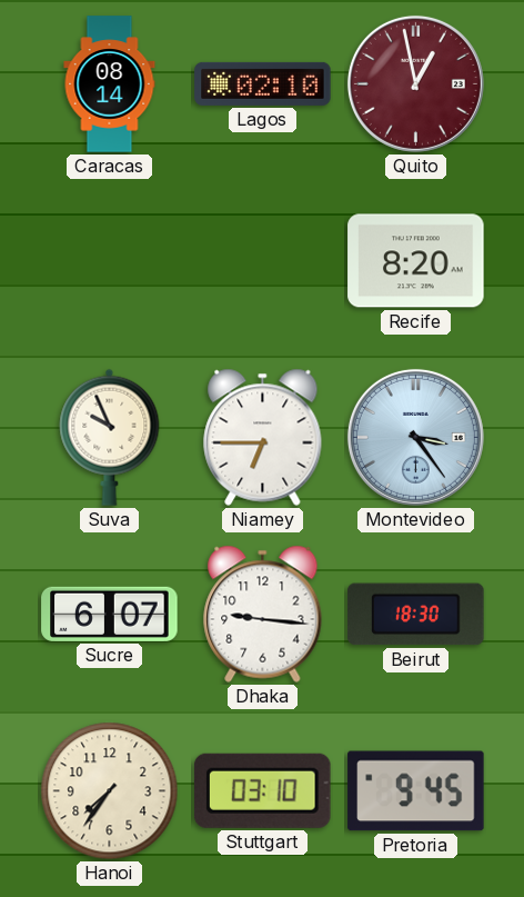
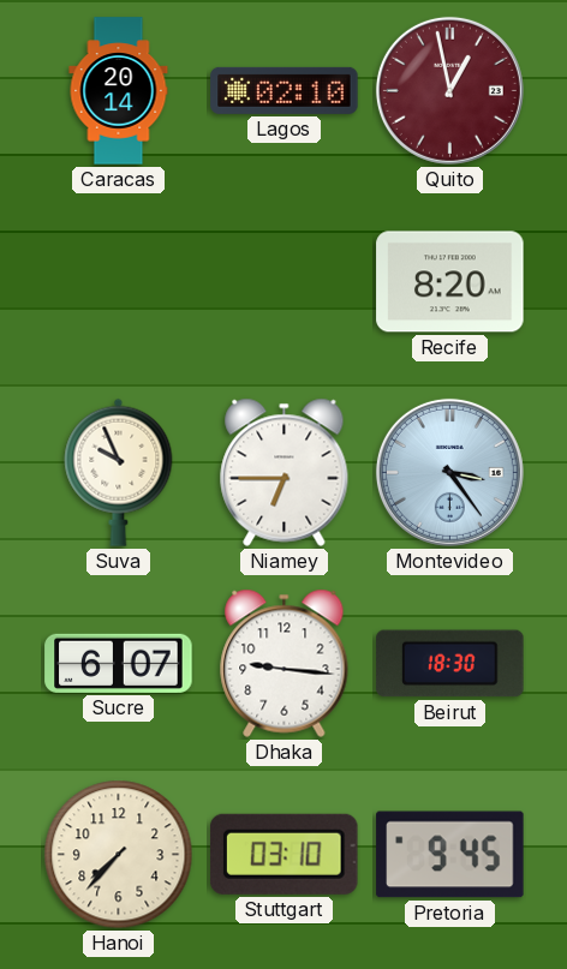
Caracas: 08:14 -> 20:14
Hanoi: 7:36 -> 7:37
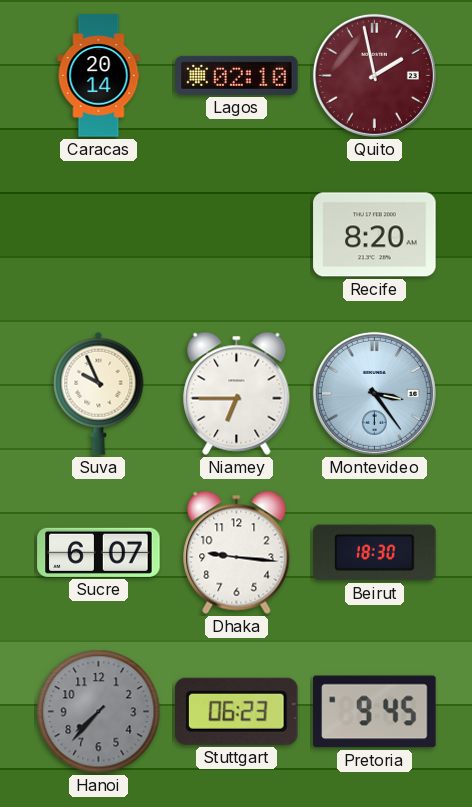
Quito: 12:58 -> 1:58
Hanoi dial: cream -> grey
Stuttgart: 03:10 -> 06:23
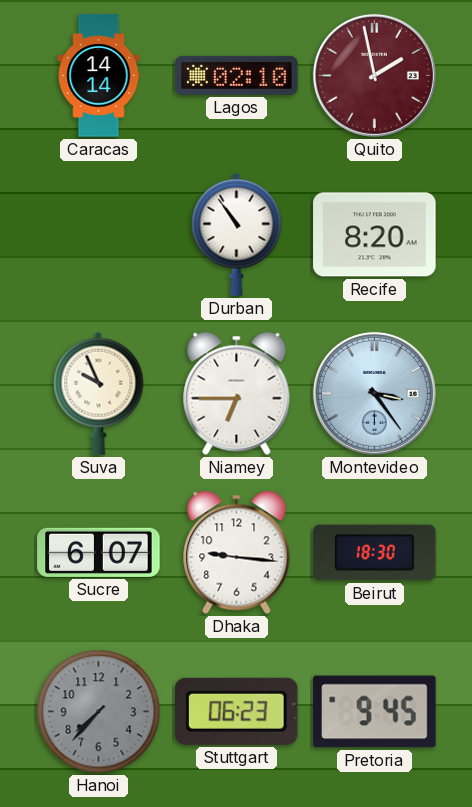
Caracas: 20:14 -> 14:14
Durban: none -> 10:54
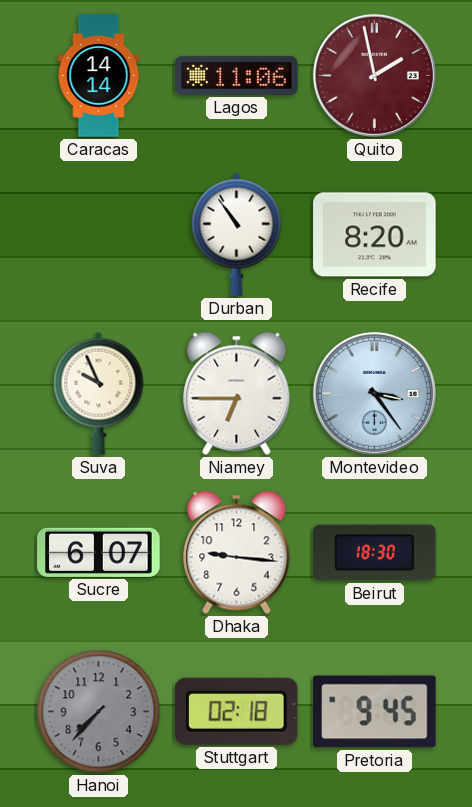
Lagos: 02:10 -> 11:06
Stuttgart: 06:23 -> 02:18
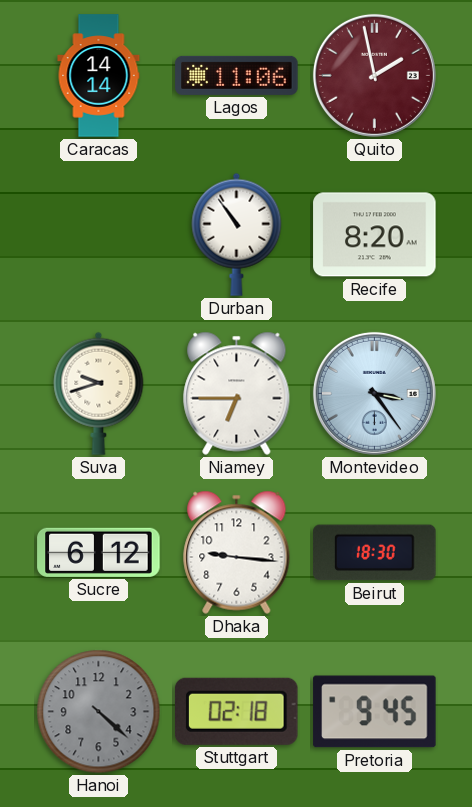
Suva: 9:56 -> 9:42
Sucre: 6:07 -> 6:12
Hanoi: 7:37 -> 4:22
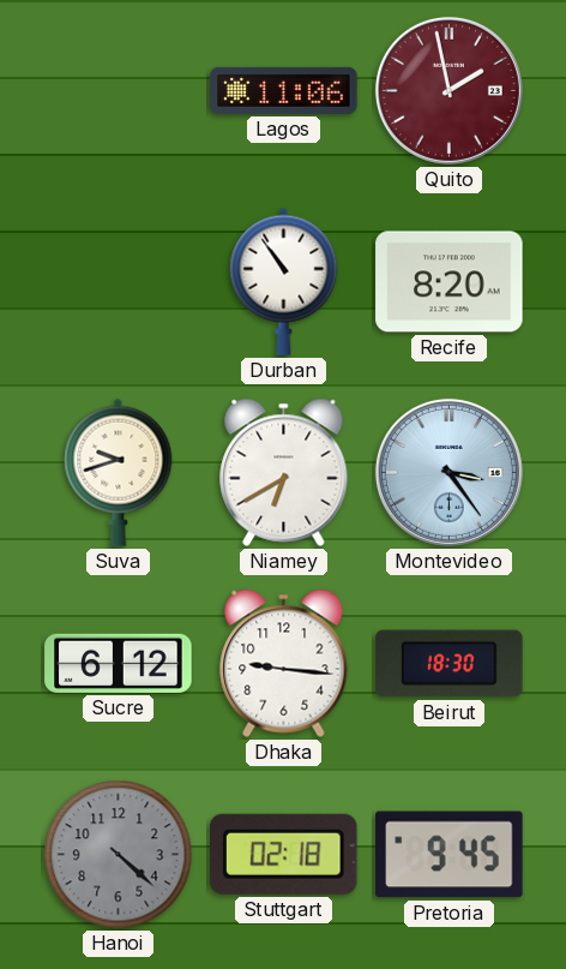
Caracas: 14:14 -> none
Niamey: 6:45 -> 6:40
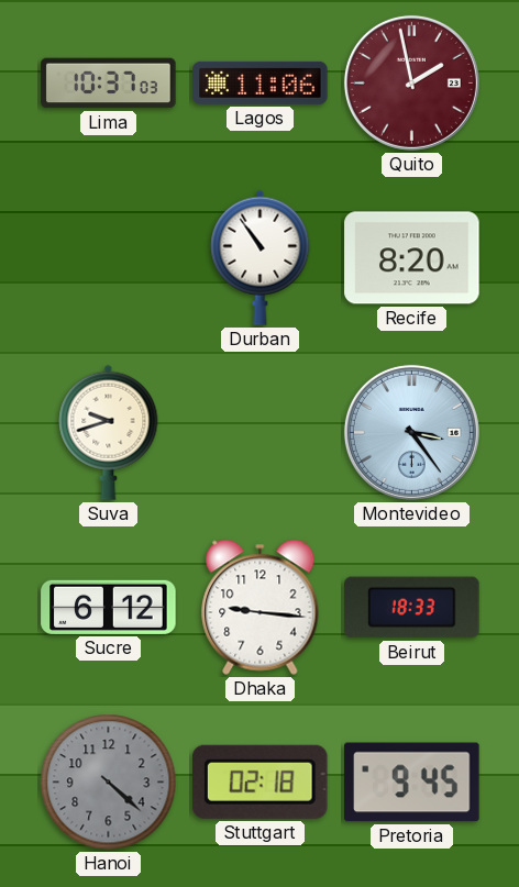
Lima: none -> 10:37
Niamey: 6:40 -> none
Beirut: 18:30 -> 18:33
